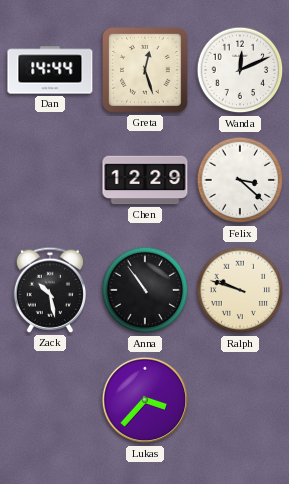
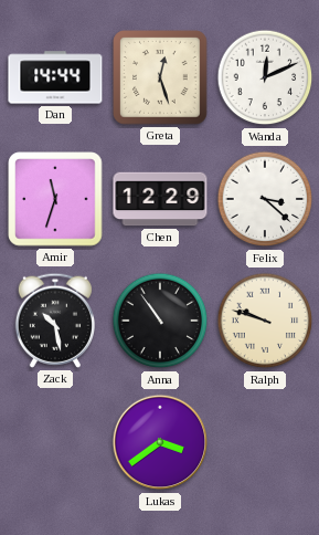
Amir: none -> 11:33
Lukas: 3:37 -> 3:39
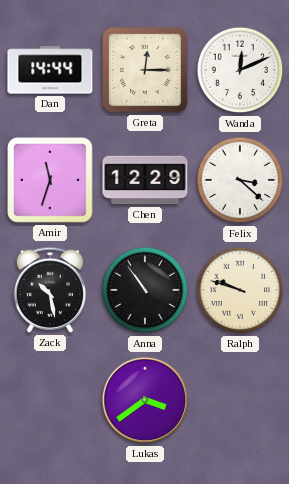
Greta: 12:27 -> 12:15
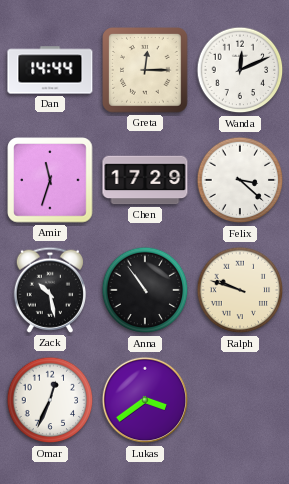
Chen: 12:29 -> 17:29
Omar: none -> 12:34
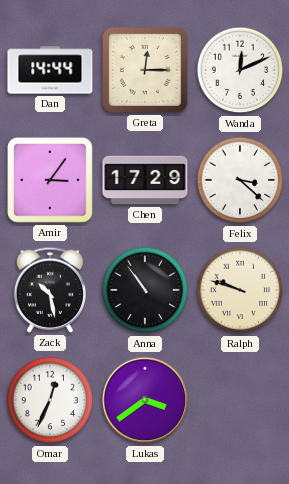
Amir: 11:33 -> 3:06
